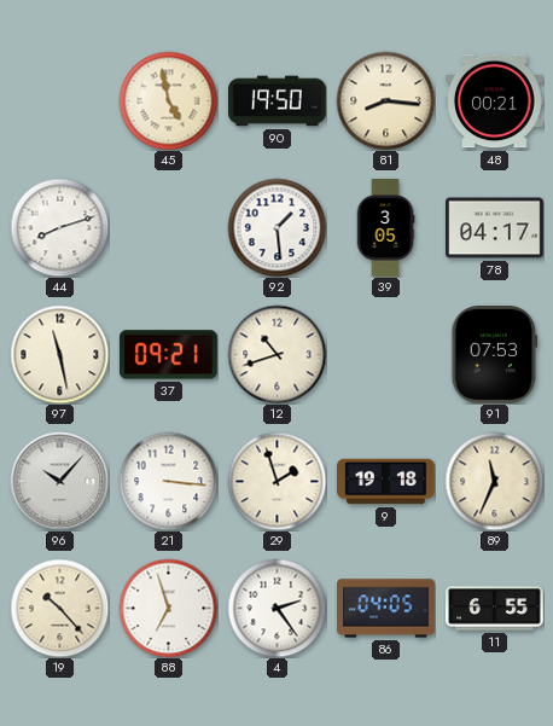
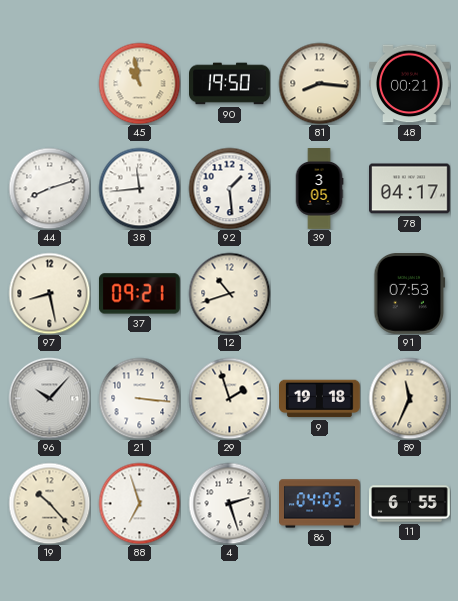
45: 4:58 -> 10:58
38: none -> 11:44
97: 11:28 -> 8:28
4: 2:24 -> 2:27
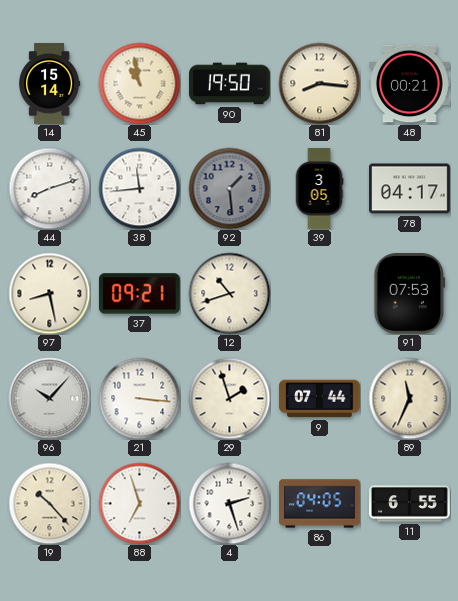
14: none -> 15:14
92 dial: white -> grey
9: 19:18 -> 07:44
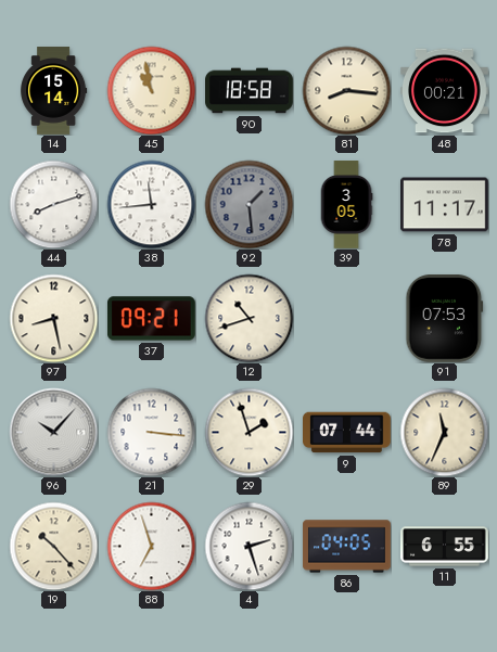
90: 19:50 -> 18:58
78: 04:17 -> 11:17
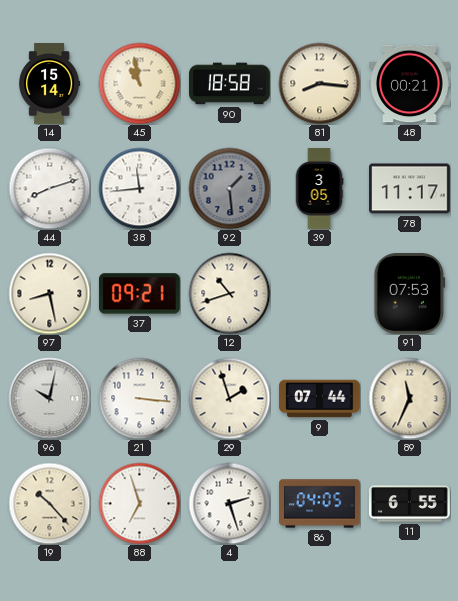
96: 10:07 -> 10:02
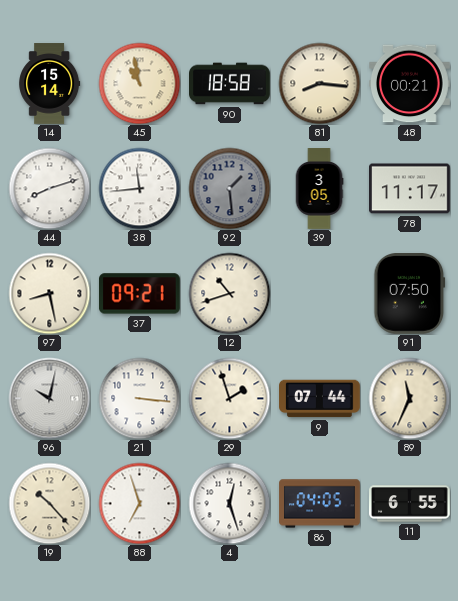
91: 07:53 -> 07:50
4: 2:27 -> 12:27
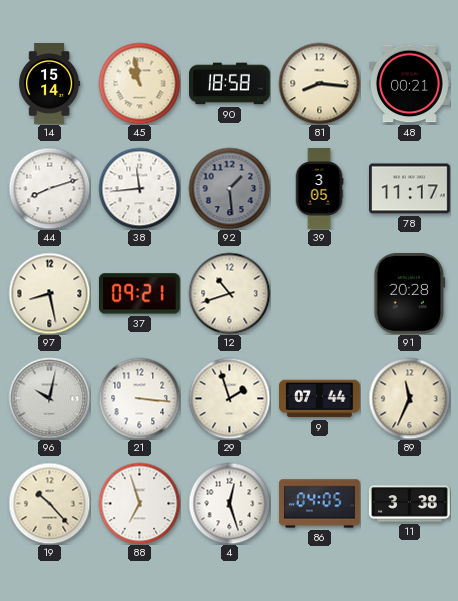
91: 07:50 -> 20:28
11: 6:55 -> 3:38
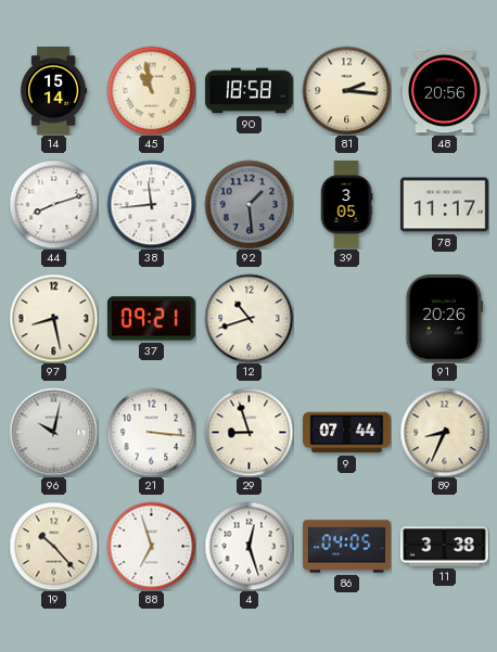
81: 8:16 -> 2:16
48: 00:21 -> 20:56
91: 20:28 -> 20:26
29: 1:57 -> 8:57
89: 11:34 -> 8:34
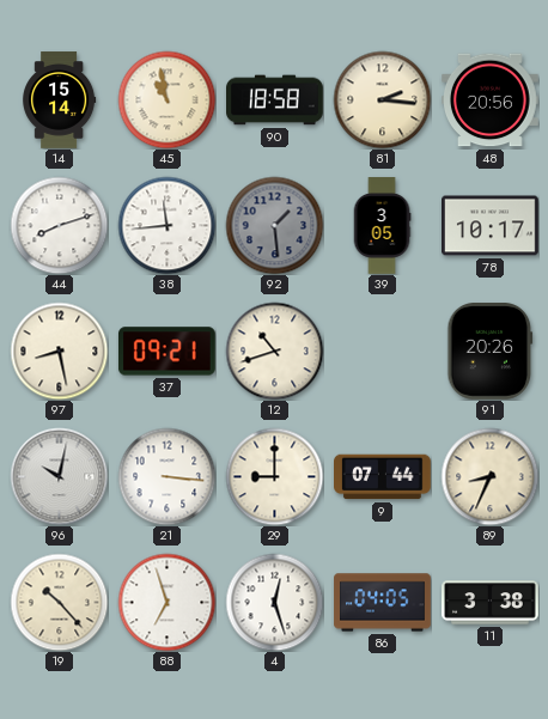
78: 11:17 -> 10:17
29: 8:57 -> 9:00
